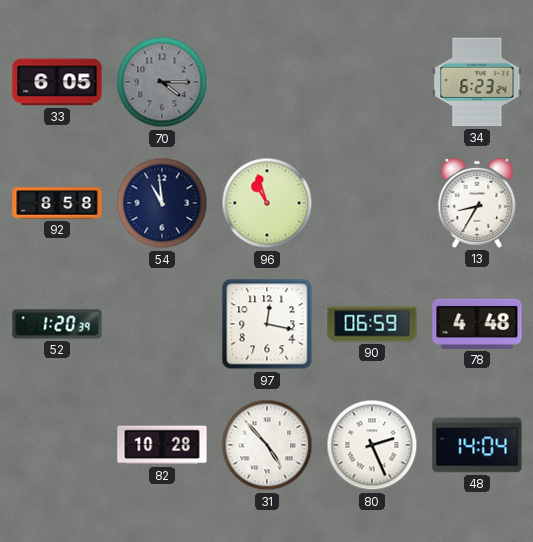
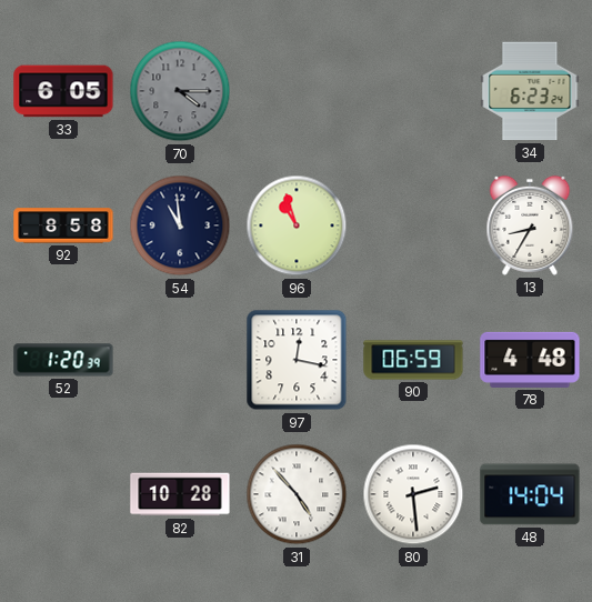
80: 2:26 -> 2:29
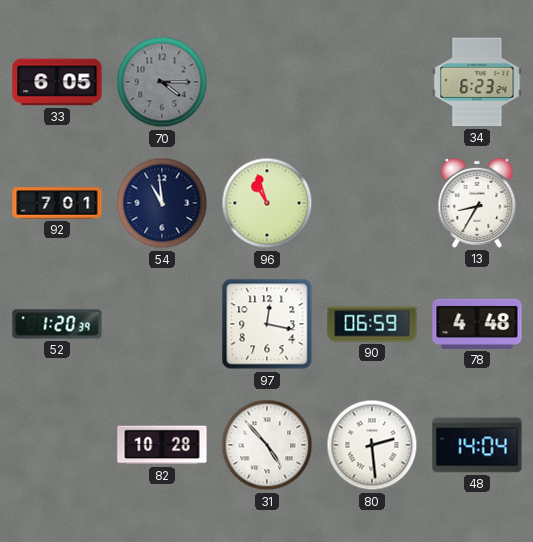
92: 8:58 -> 7:01
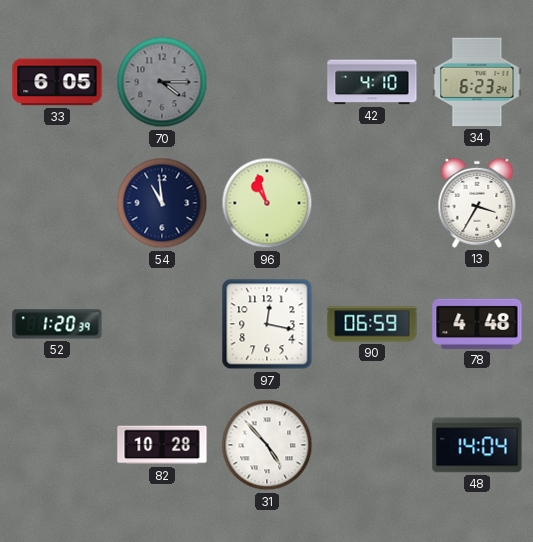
42: none -> 4:10
92: 7:01 -> none
13: 8:35 -> 3:35
80: 2:29 -> none
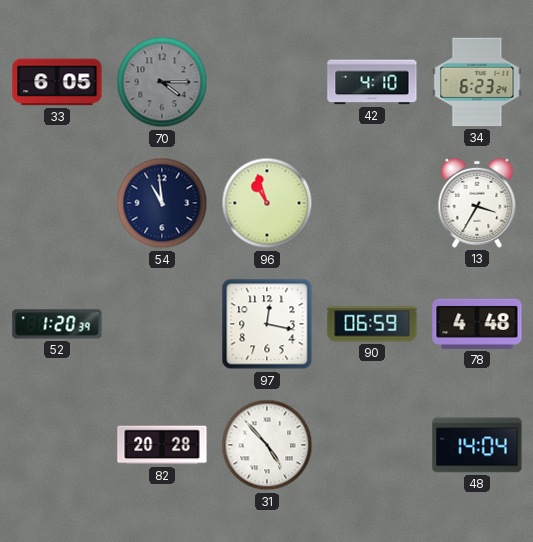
82: 10:28 -> 20:28
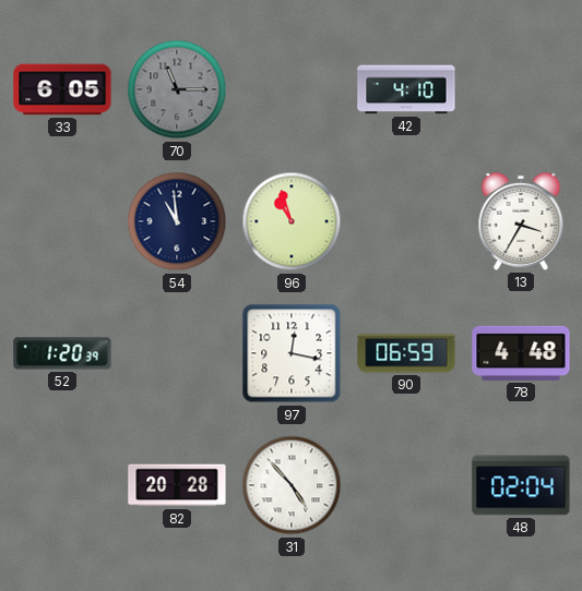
70: 4:15 -> 11:15
34: 6:23 -> none
48: 14:04 -> 02:04
